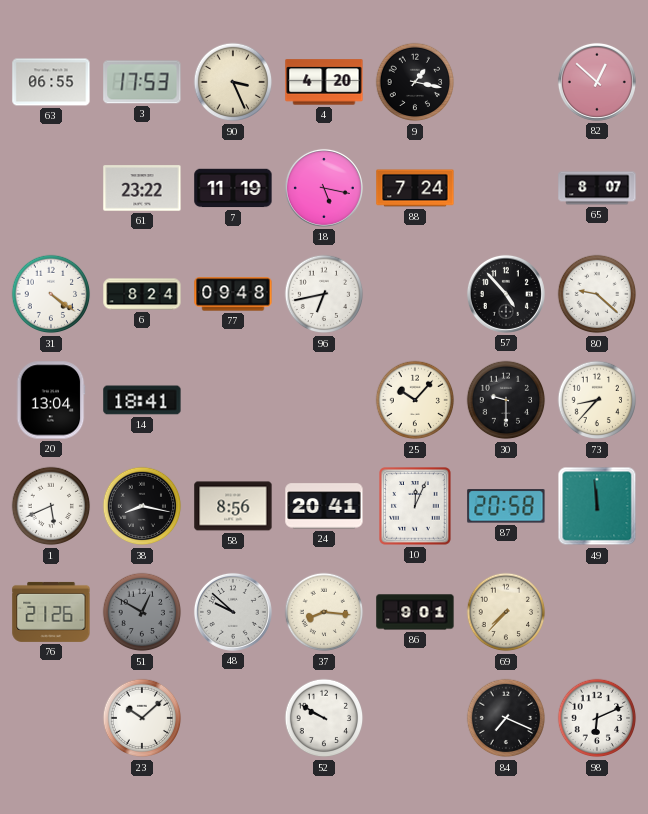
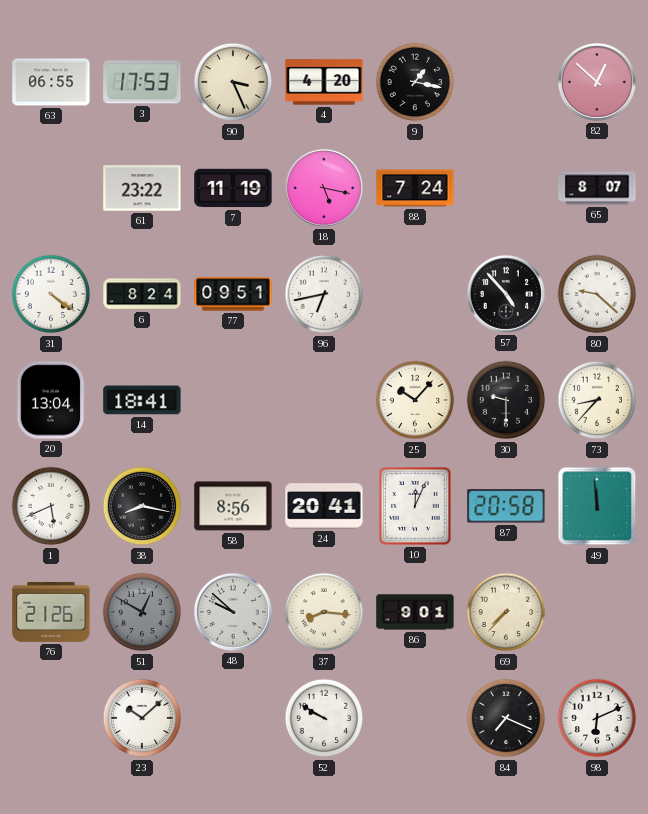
77: 09:48 -> 09:51
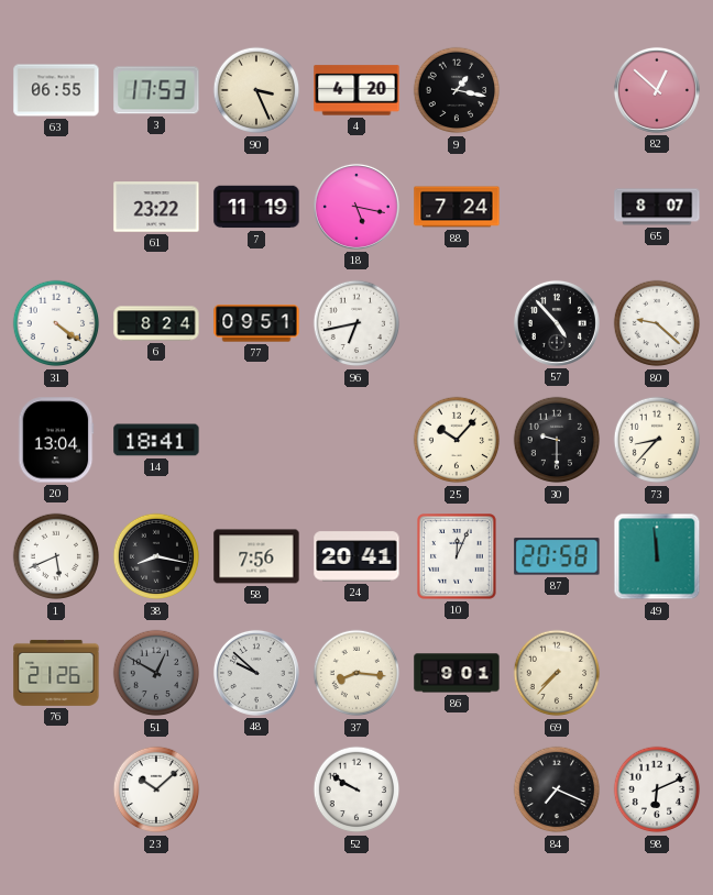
58: 8:56 -> 7:56
